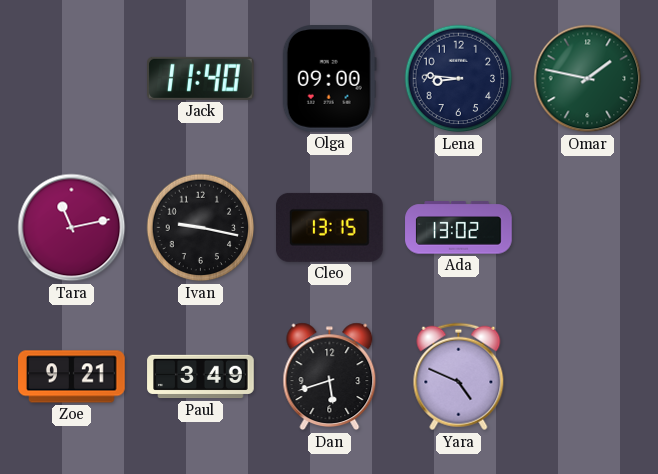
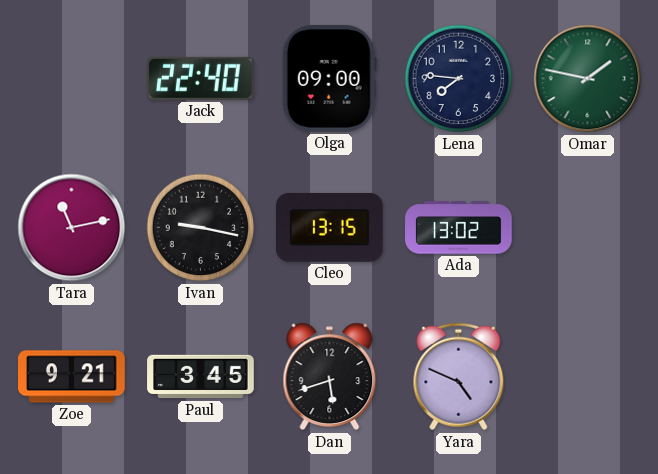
Jack: 11:40 -> 22:40
Lena: 8:46 -> 7:46
Paul: 3:49 -> 3:45
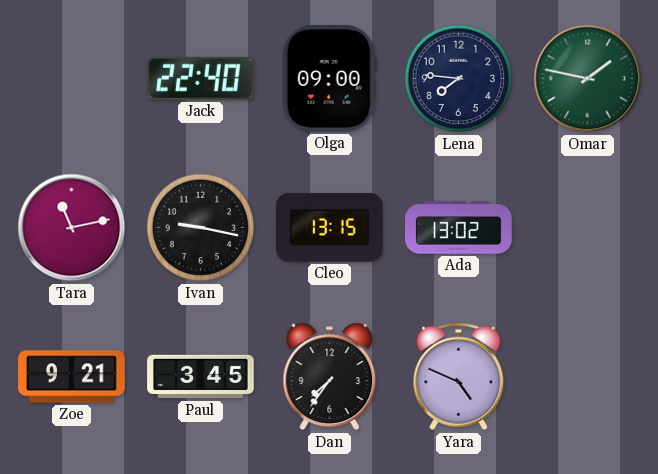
Dan: 5:42 -> 7:36
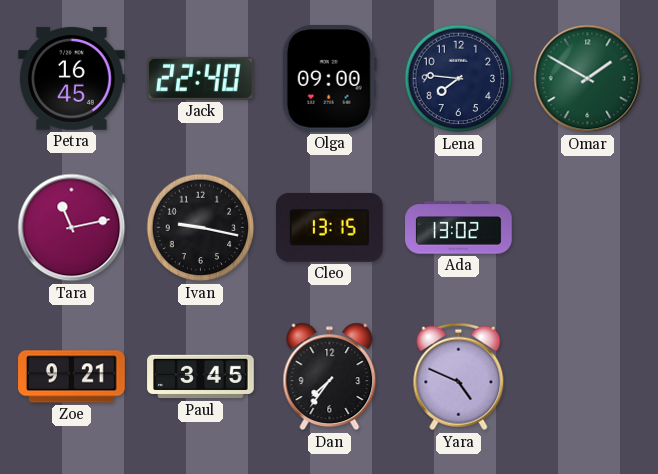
Petra: none -> 16:45
Omar: 1:47 -> 1:50
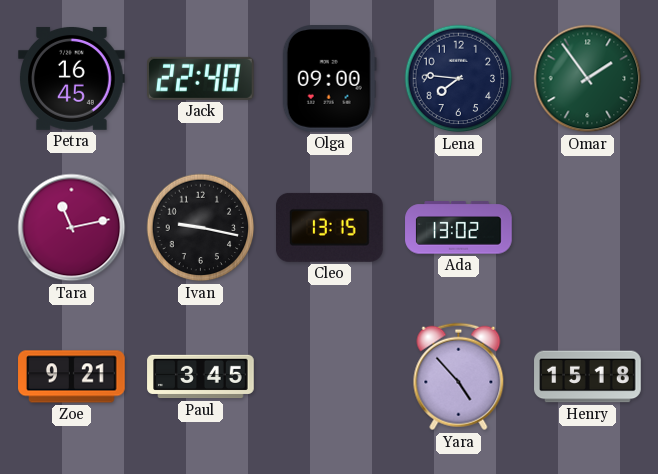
Omar: 1:50 -> 1:54
Dan: 7:36 -> none
Yara: 4:49 -> 4:53
Henry: none -> 15:18
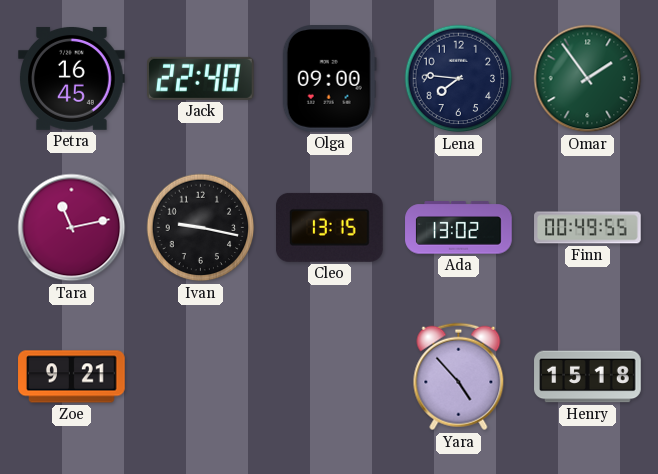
Finn: none -> 00:49
Paul: 3:45 -> none
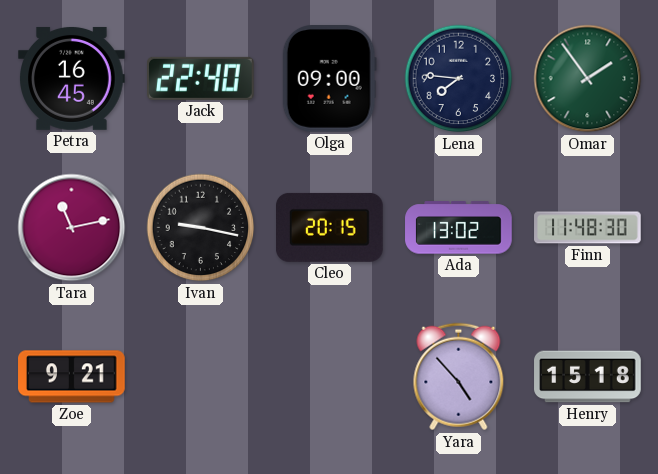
Cleo: 13:15 -> 20:15
Finn: 00:49 -> 11:48
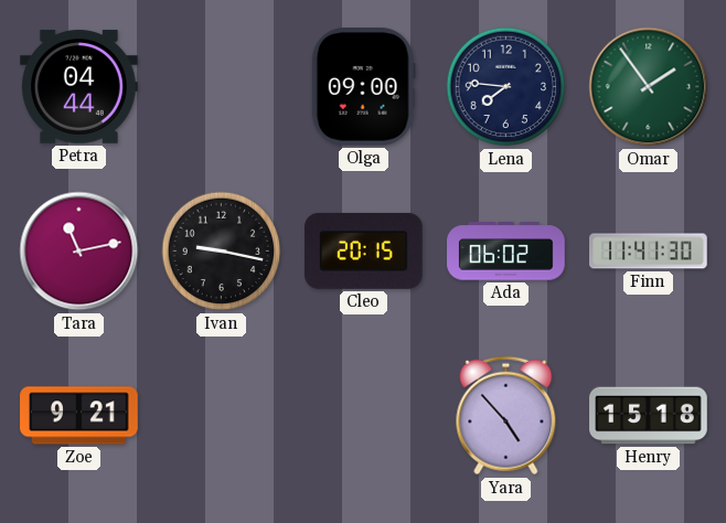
Petra: 16:45 -> 04:44
Jack: 22:40 -> none
Ada: 13:02 -> 06:02
Finn: 11:48 -> 11:41
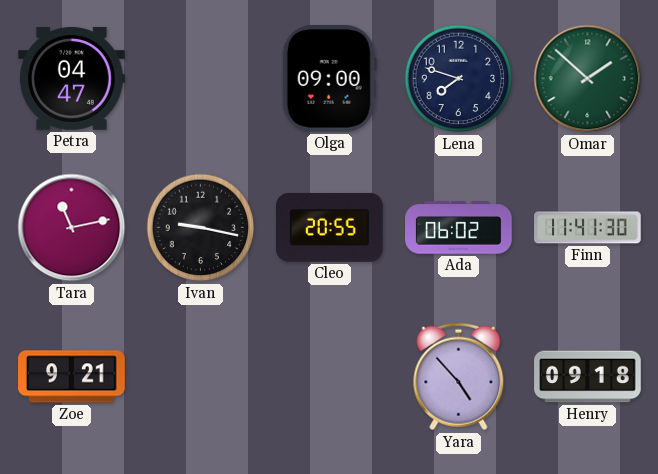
Petra: 04:44 -> 04:47
Lena: 7:46 -> 7:48
Omar: 1:54 -> 1:52
Cleo: 20:15 -> 20:55
Henry: 15:18 -> 09:18
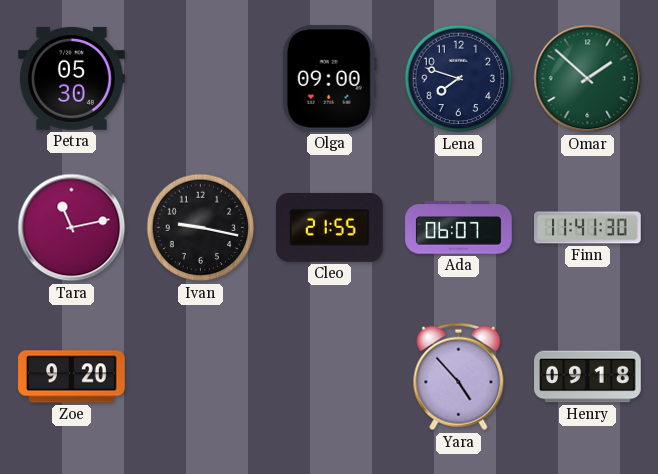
Petra: 04:47 -> 05:30
Cleo: 20:55 -> 21:55
Ada: 06:02 -> 06:07
Zoe: 9:21 -> 9:20
